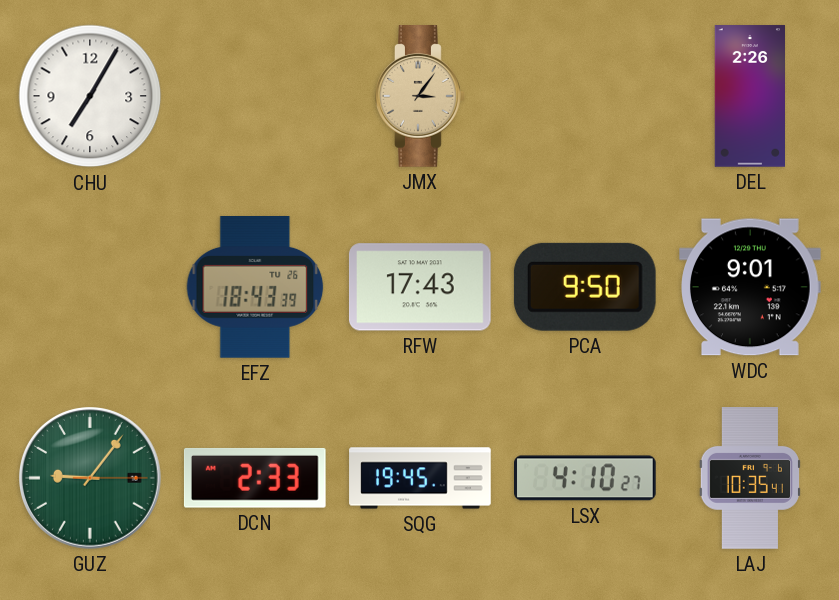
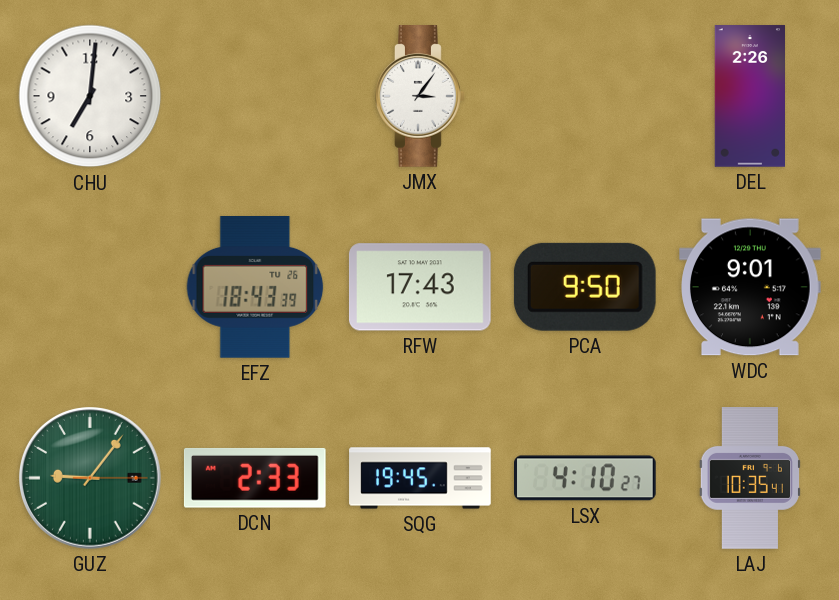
CHU: 7:05 -> 7:01
JMX dial: champagne -> white
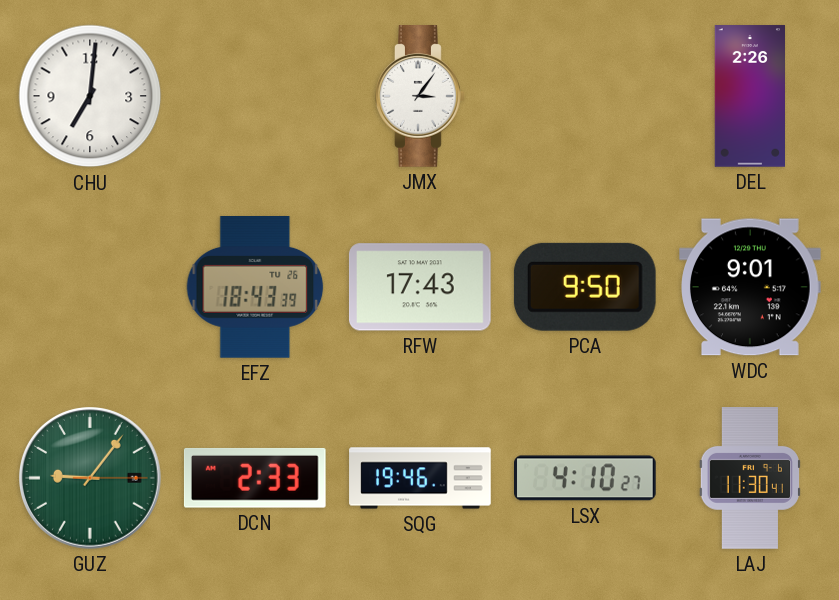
SQG: 19:45 -> 19:46
LAJ: 10:35 -> 11:30
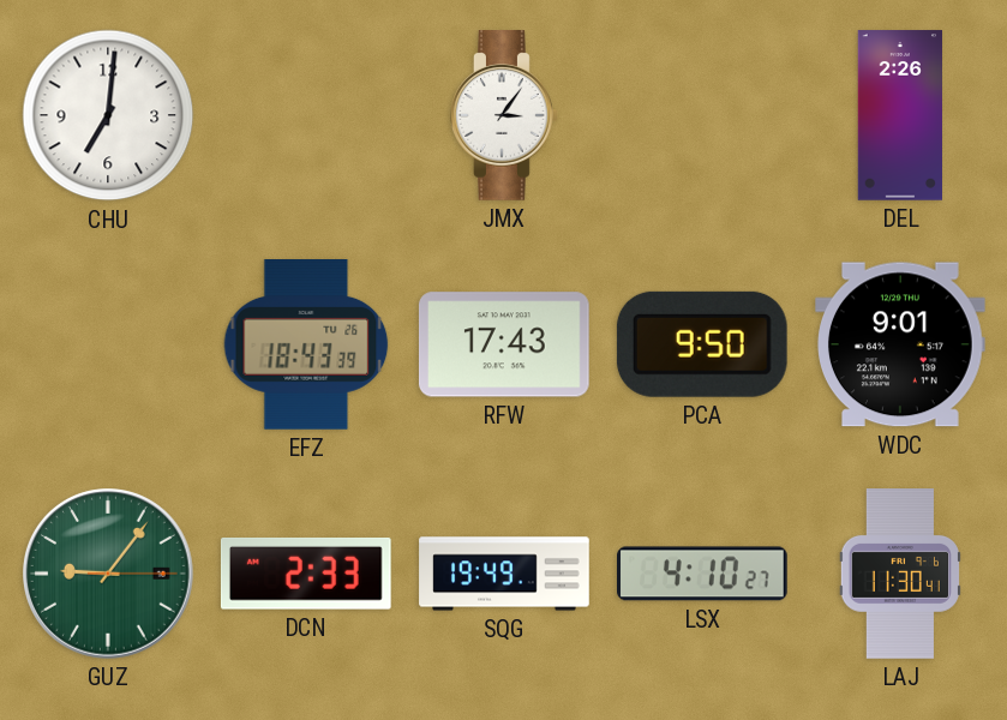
SQG: 19:46 -> 19:49
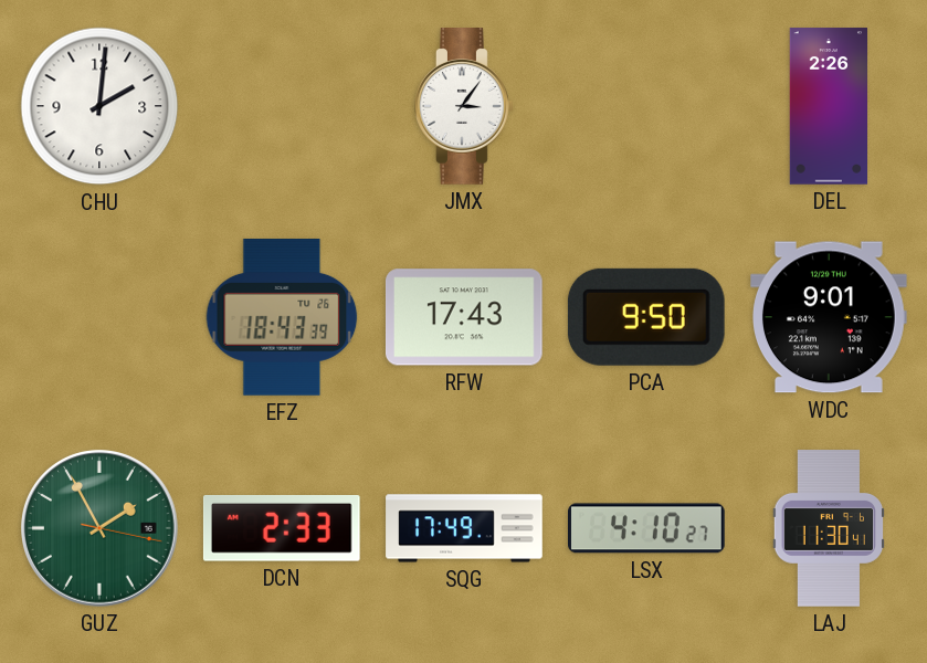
CHU: 7:01 -> 2:01
GUZ: 9:06 -> 1:55
SQG: 19:49 -> 17:49
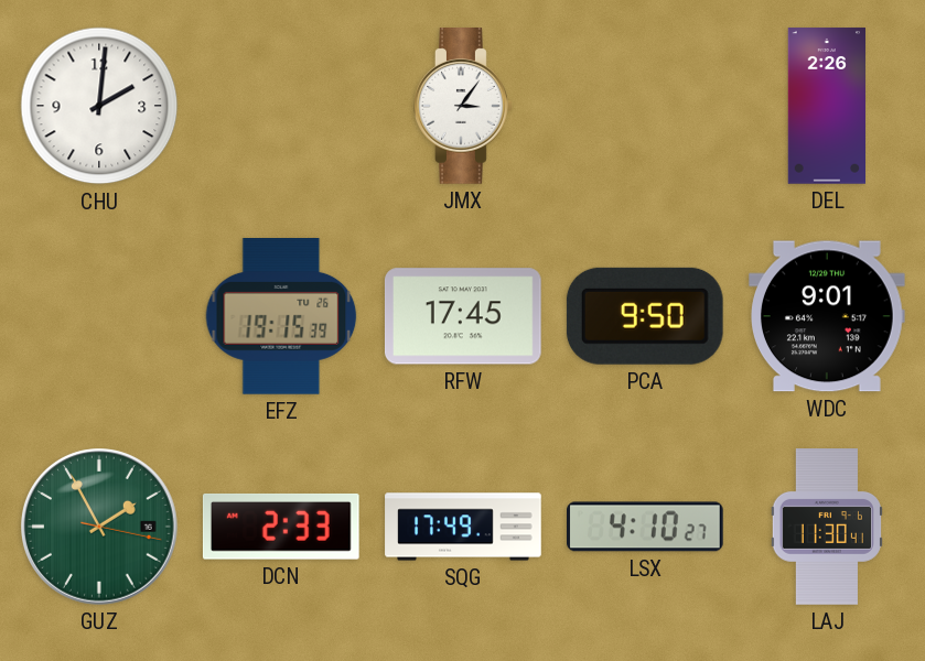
EFZ: 18:43 -> 19:15
RFW: 17:43 -> 17:45
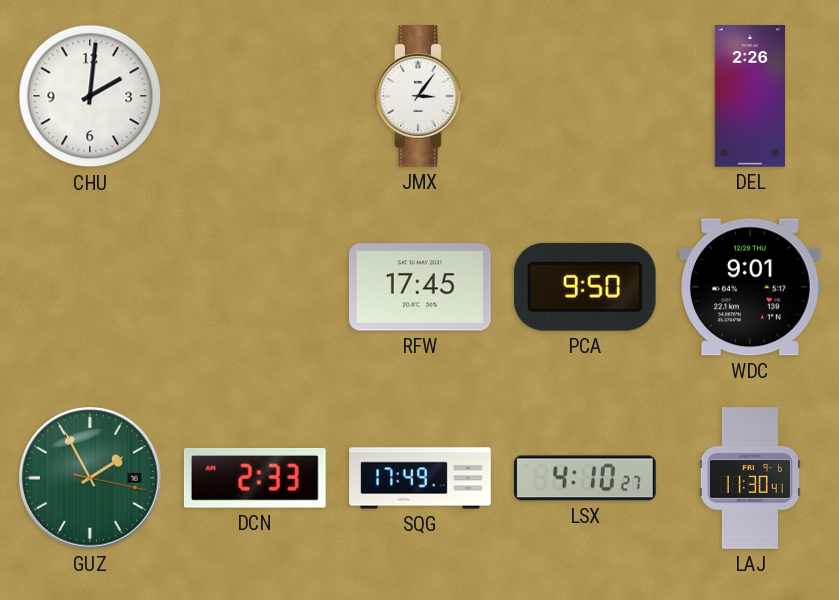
EFZ: 19:15 -> none
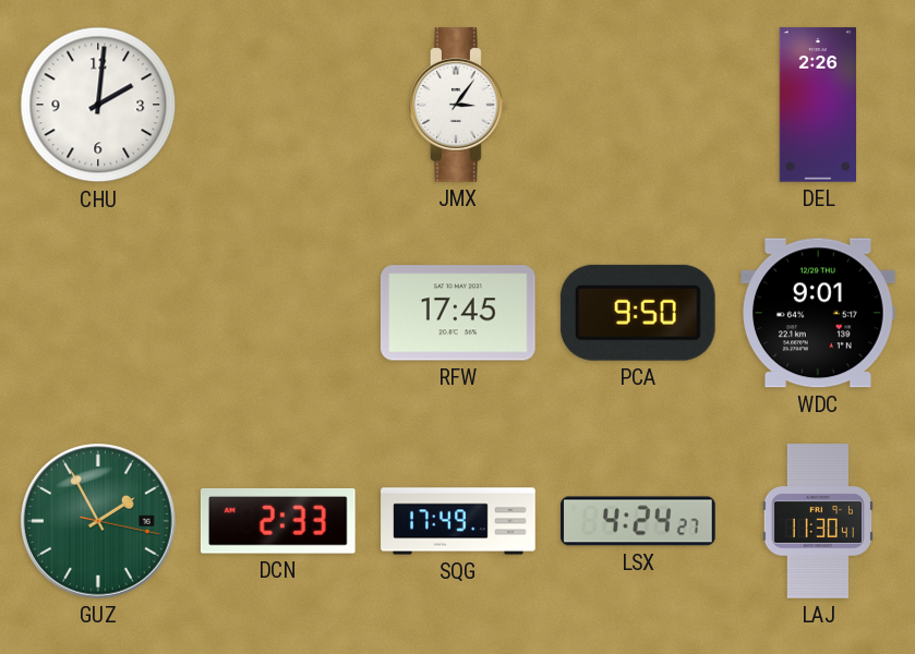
LSX: 4:10 -> 4:24
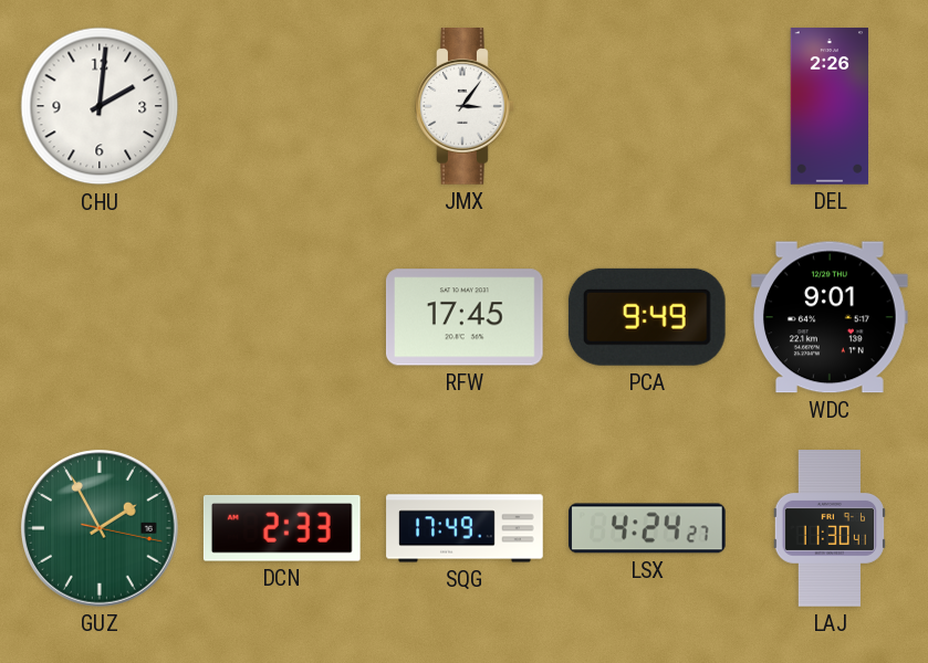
PCA: 9:50 -> 9:49
